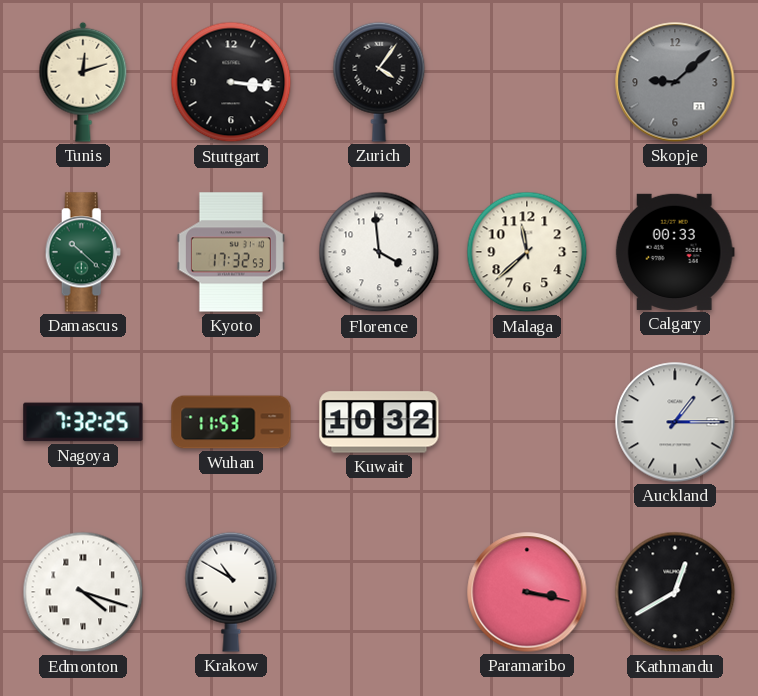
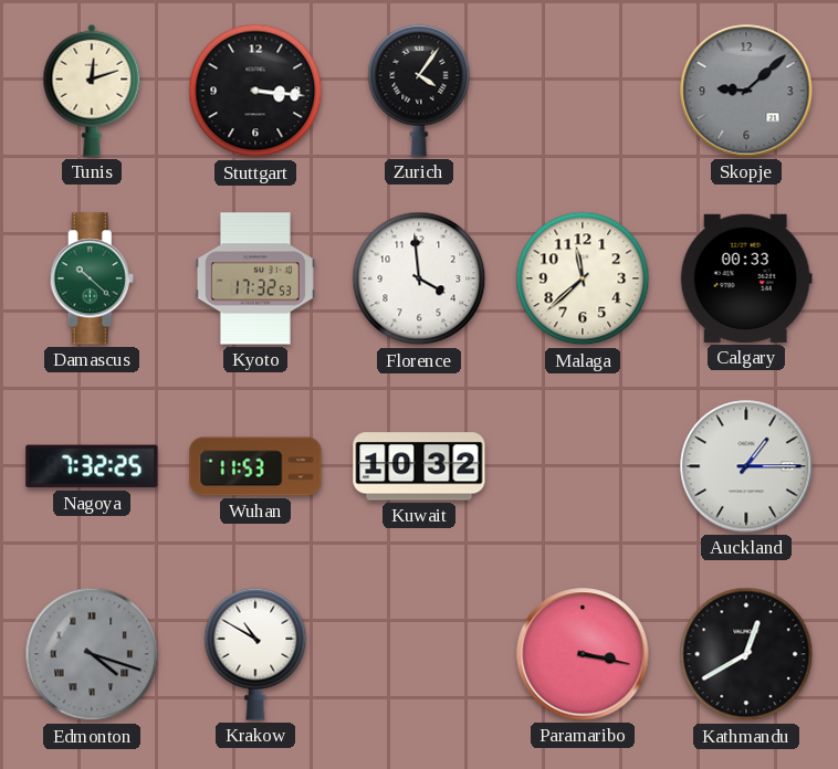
Edmonton dial: white -> grey
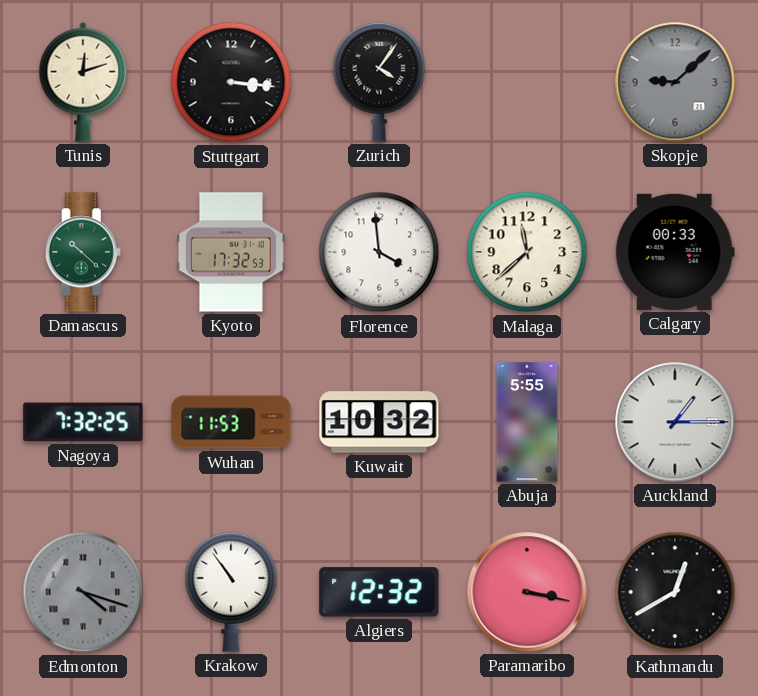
Abuja: none -> 5:55
Krakow: 10:50 -> 10:54
Algiers: none -> 12:32
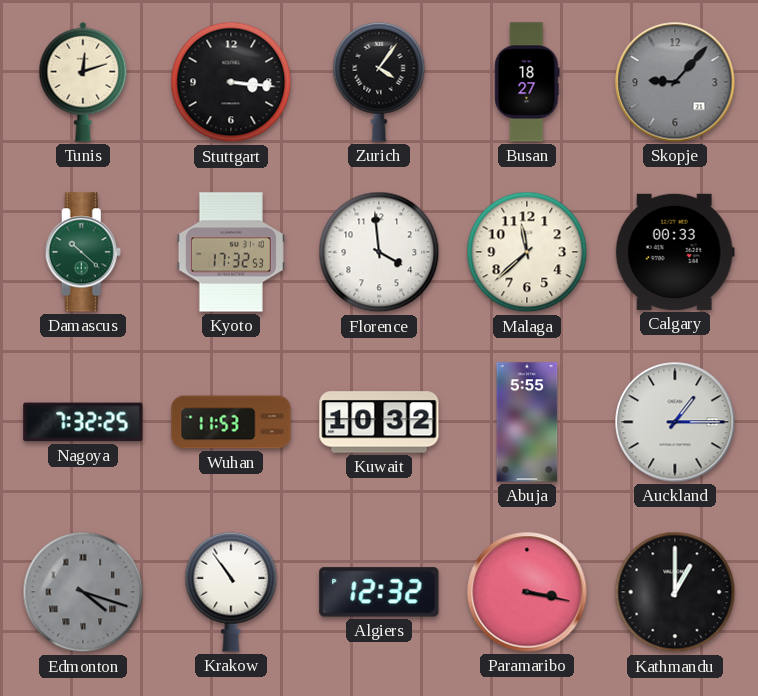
Busan: none -> 18:27
Skopje: 9:08 -> 9:07
Kathmandu: 12:40 -> 1:00
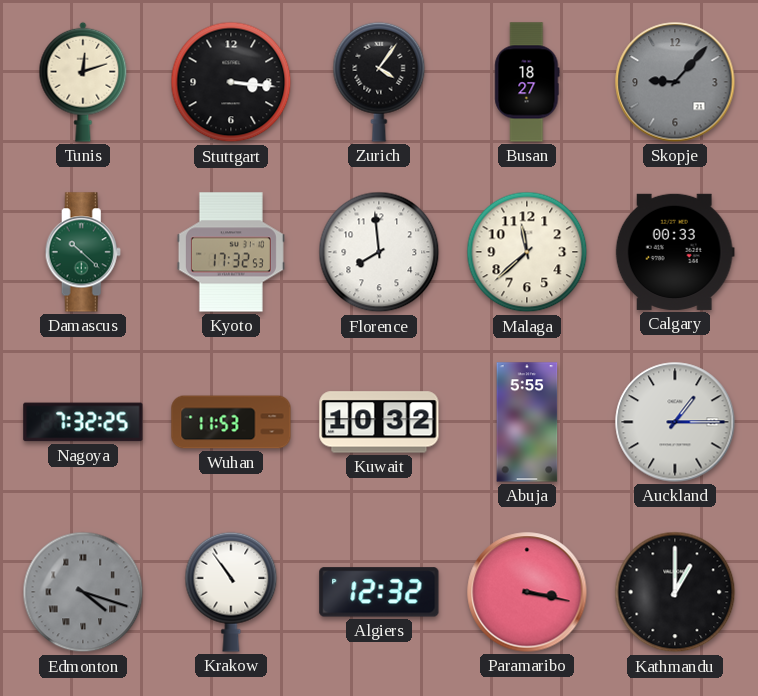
Florence: 3:59 -> 7:59
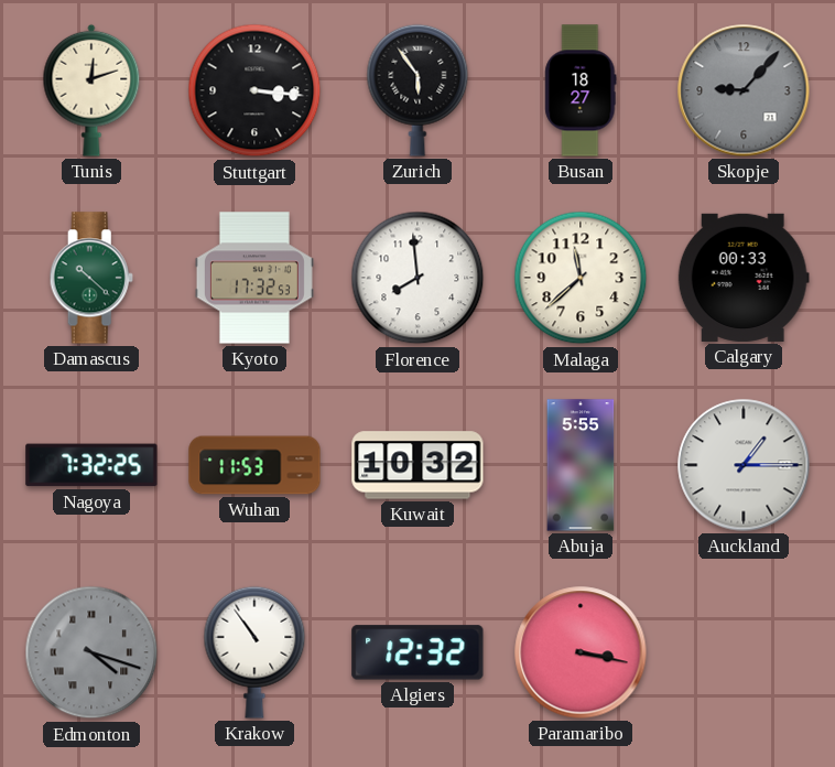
Zurich: 4:06 -> 5:54
Kathmandu: 1:00 -> none
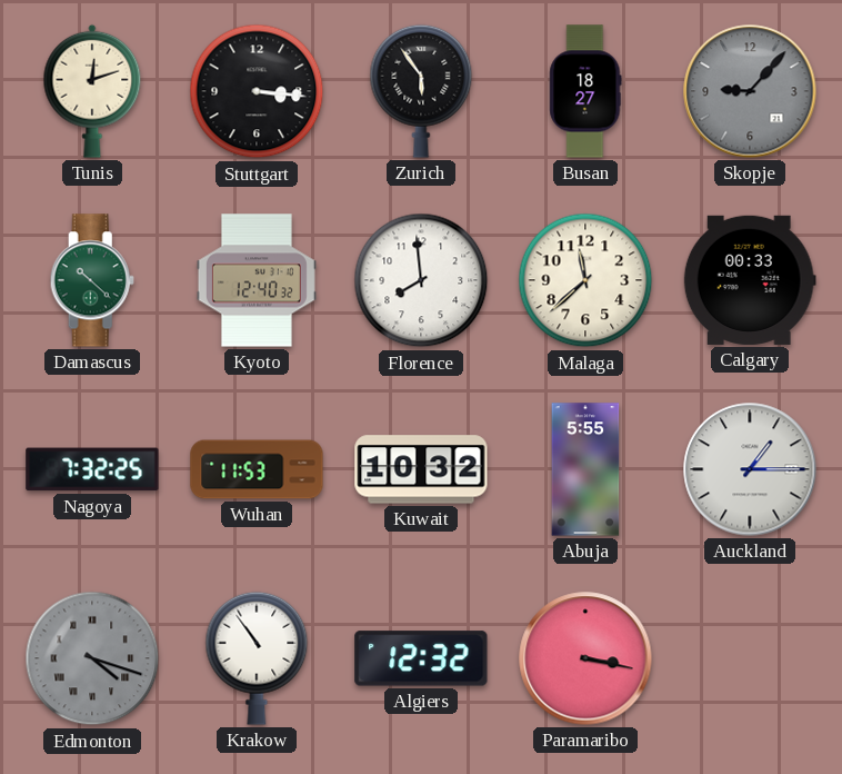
Kyoto: 17:32 -> 12:40
